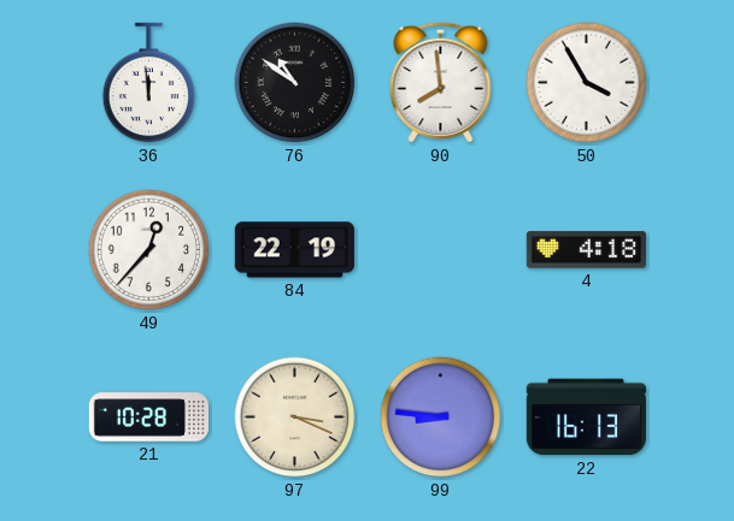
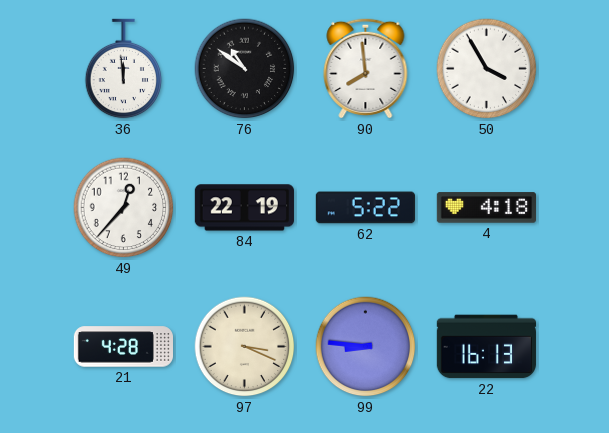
62: none -> 5:22
21: 10:28 -> 4:28
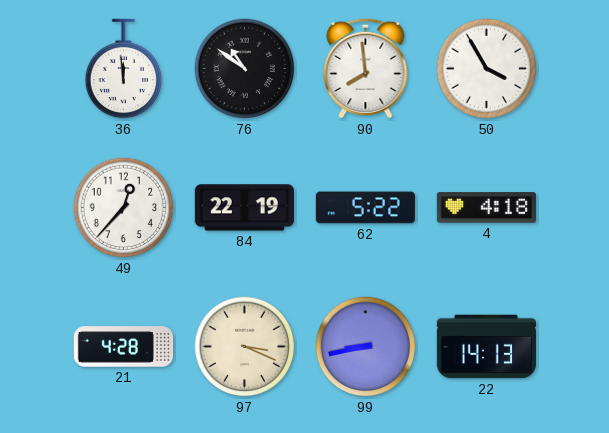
99: 8:46 -> 8:43
22: 16:13 -> 14:13
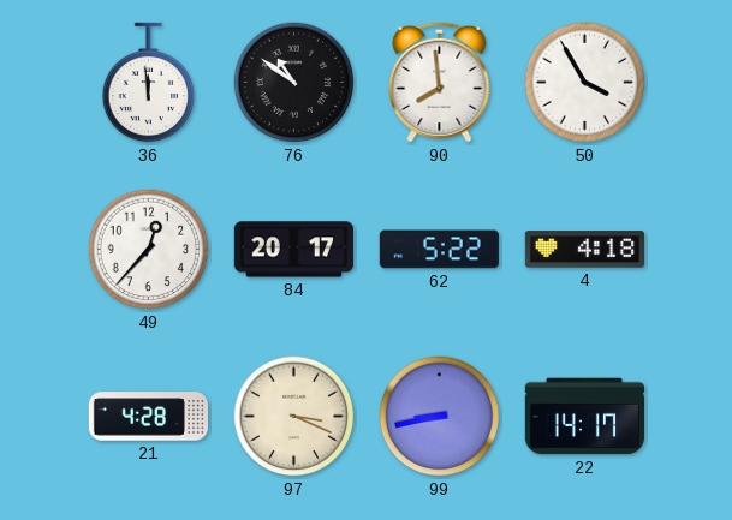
84: 22:19 -> 20:17
22: 14:13 -> 14:17
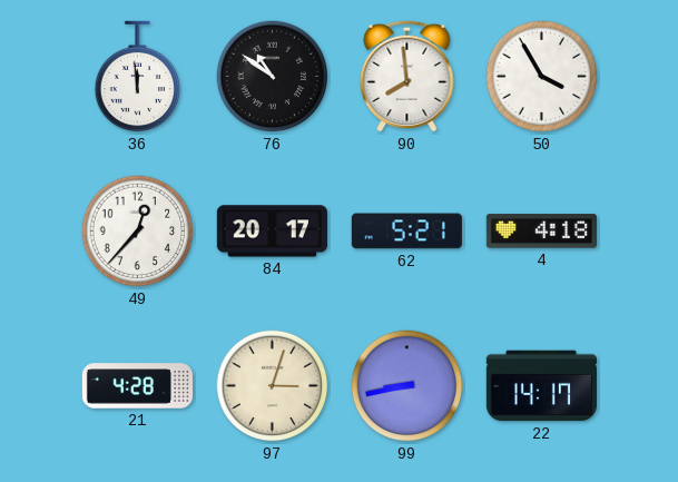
62: 5:22 -> 5:21
97: 3:19 -> 3:03
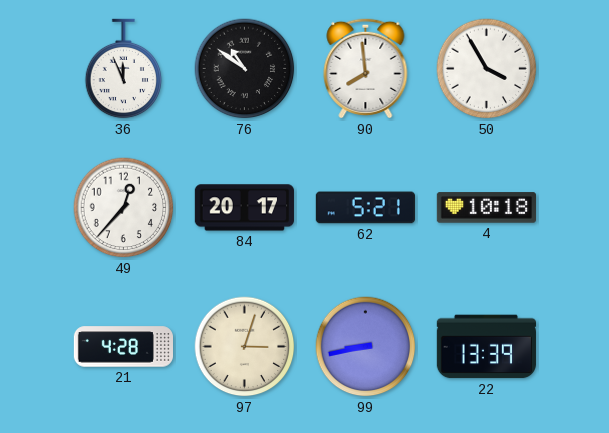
36: 11:59 -> 11:56
4: 4:18 -> 10:18
22: 14:17 -> 13:39
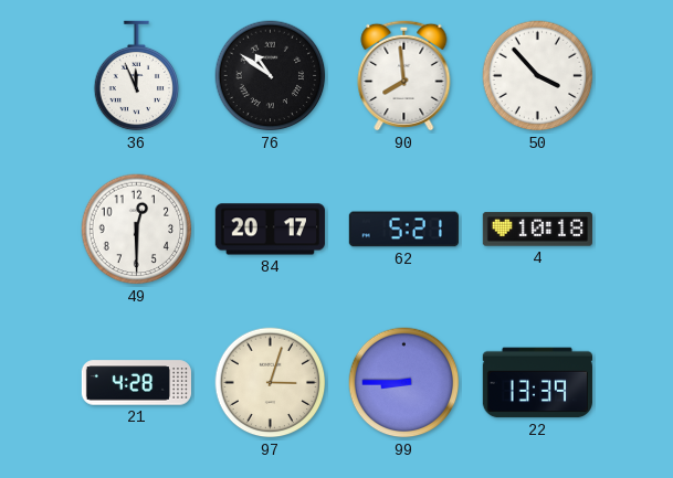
50: 3:55 -> 3:53
49: 12:37 -> 12:30
99: 8:43 -> 8:45
